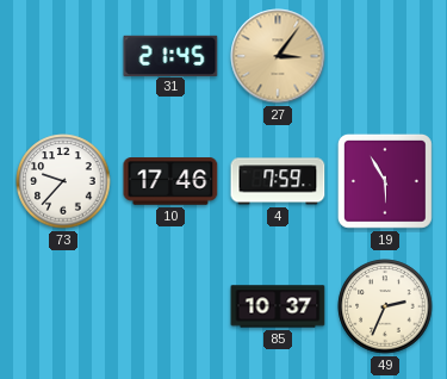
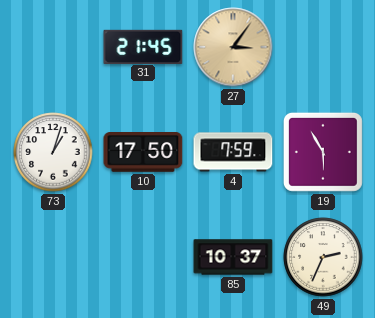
73: 9:37 -> 1:03
10: 17:46 -> 17:50
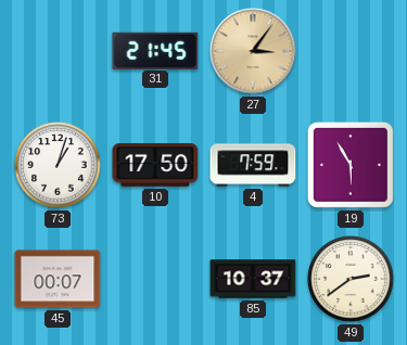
45: none -> 00:07
49: 2:34 -> 2:39
